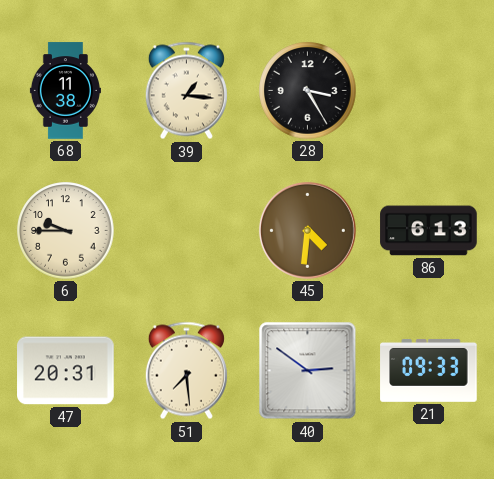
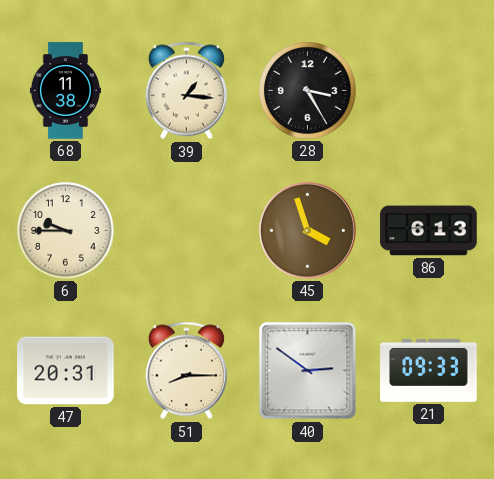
45: 4:31 -> 3:57
51: 7:29 -> 8:15
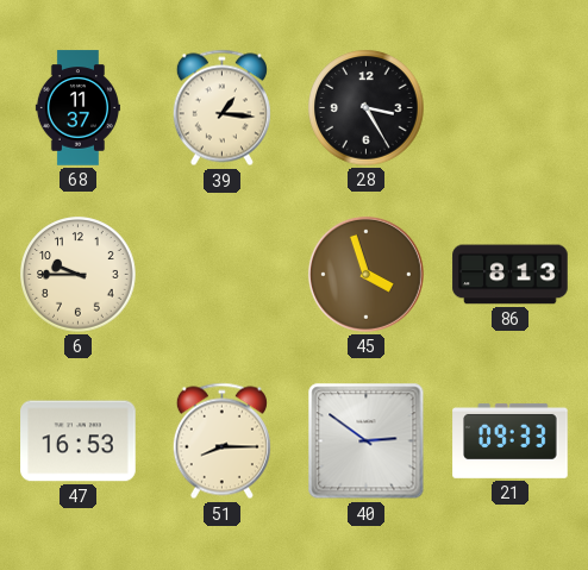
68: 11:38 -> 11:37
86: 6:13 -> 8:13
47: 20:31 -> 16:53
